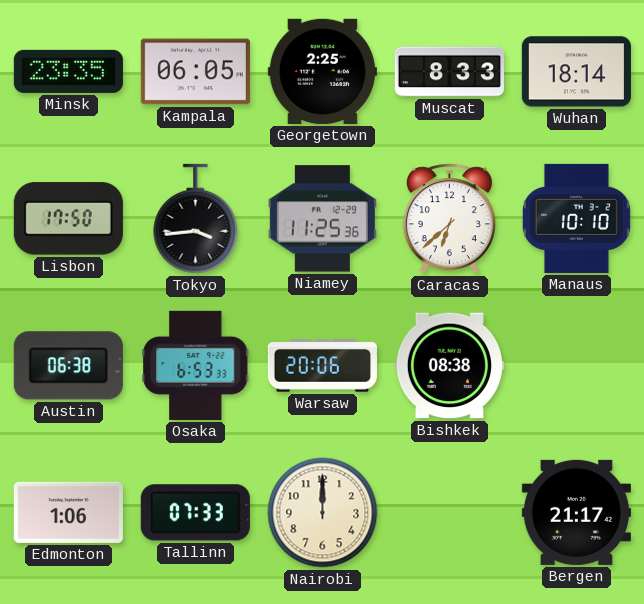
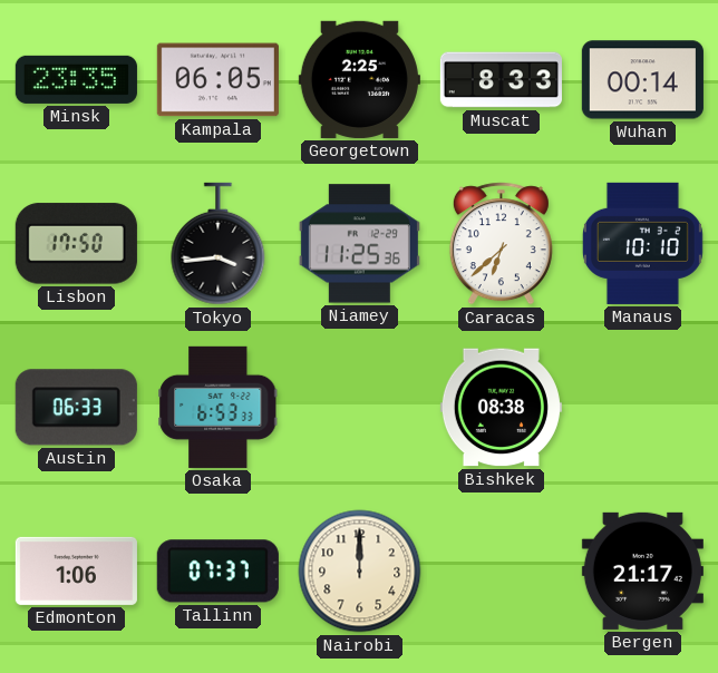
Wuhan: 18:14 -> 00:14
Austin: 06:38 -> 06:33
Warsaw: 20:06 -> none
Tallinn: 07:33 -> 07:37
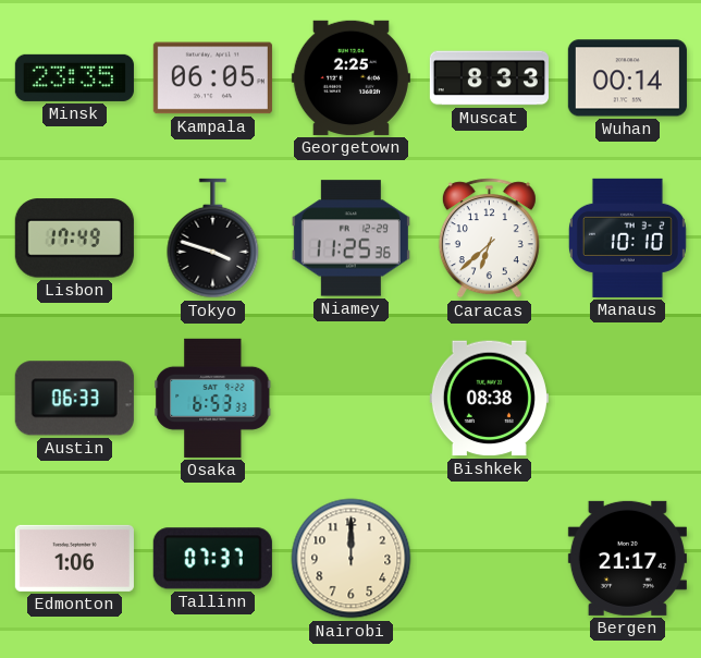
Lisbon: 17:50 -> 17:49
Tokyo: 3:44 -> 3:48
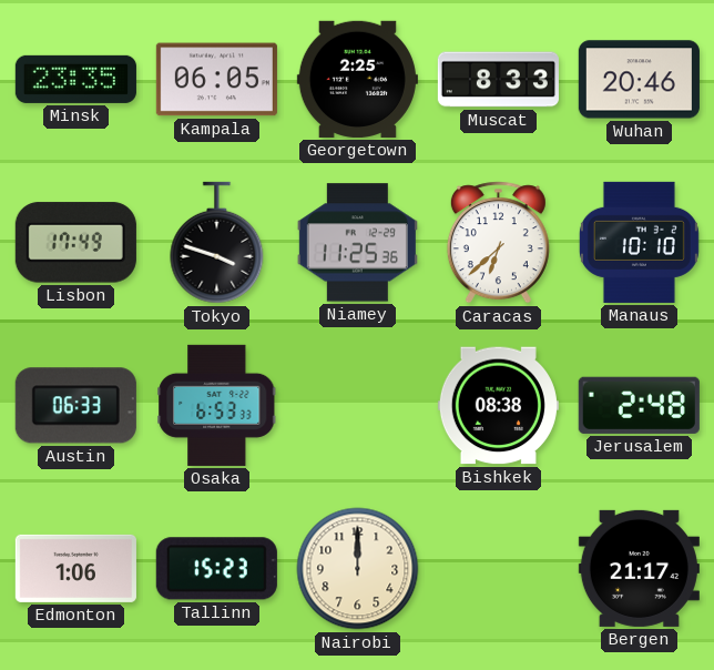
Wuhan: 00:14 -> 20:46
Jerusalem: none -> 2:48
Tallinn: 07:37 -> 15:23
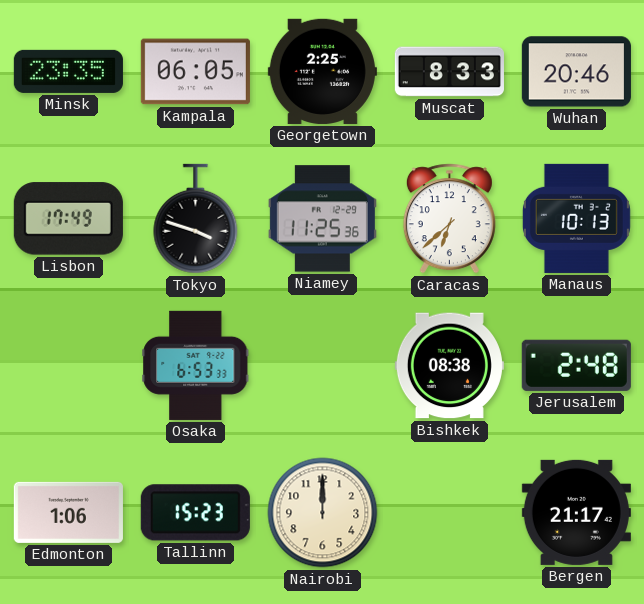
Manaus: 10:10 -> 10:13
Austin: 06:33 -> none
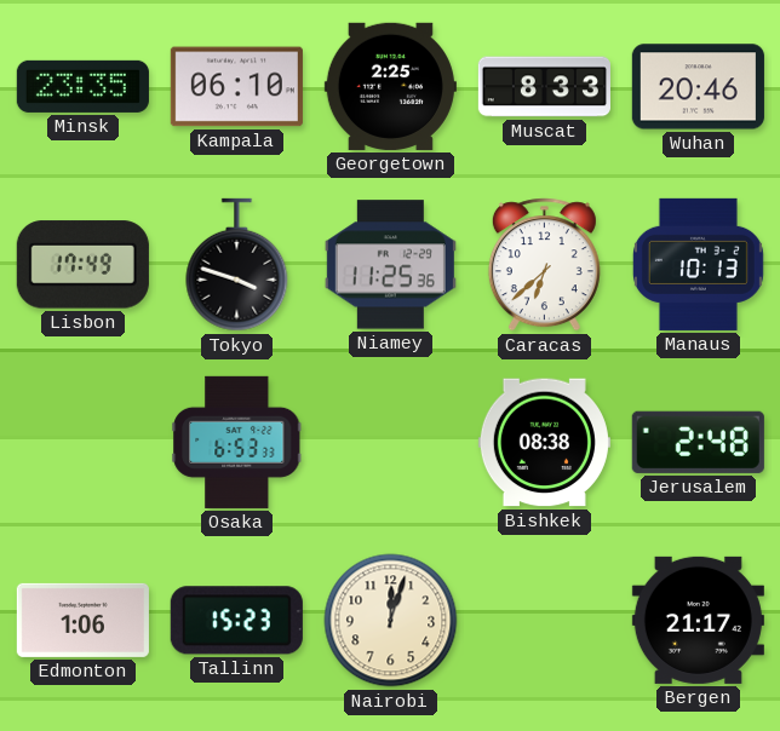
Kampala: 06:05 -> 06:10
Nairobi: 12:00 -> 12:03
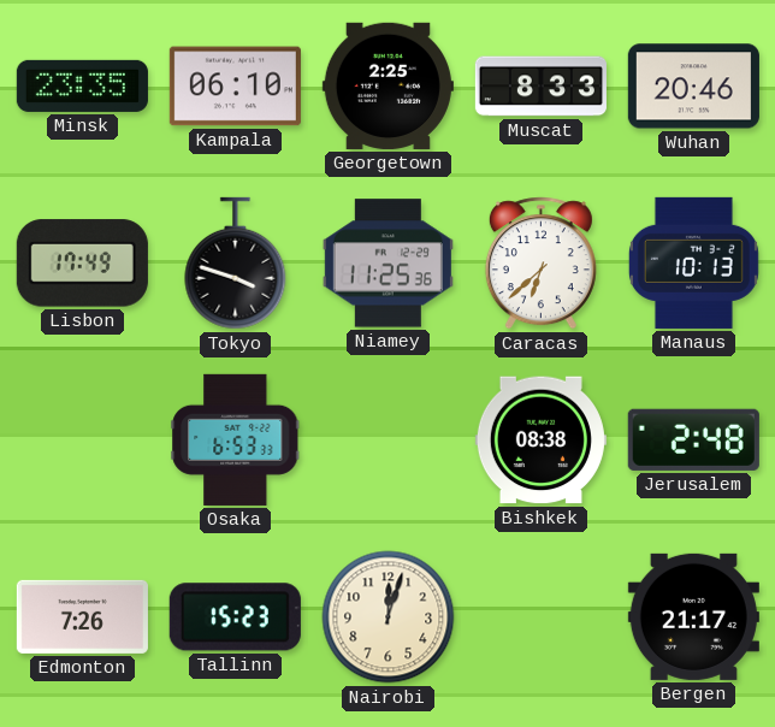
Edmonton: 1:06 -> 7:26
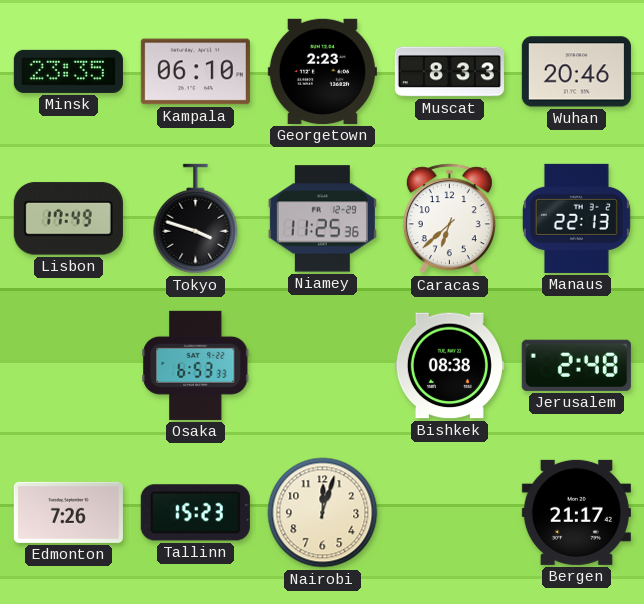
Georgetown: 2:25 -> 2:23
Manaus: 10:13 -> 22:13
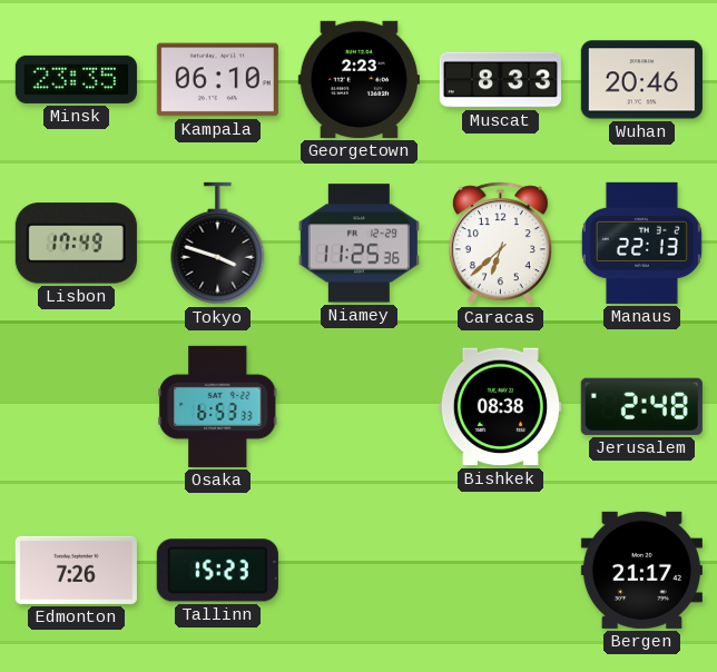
Nairobi: 12:03 -> none
